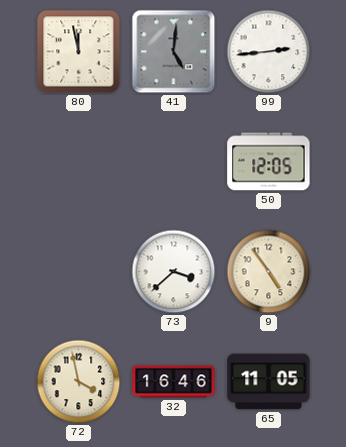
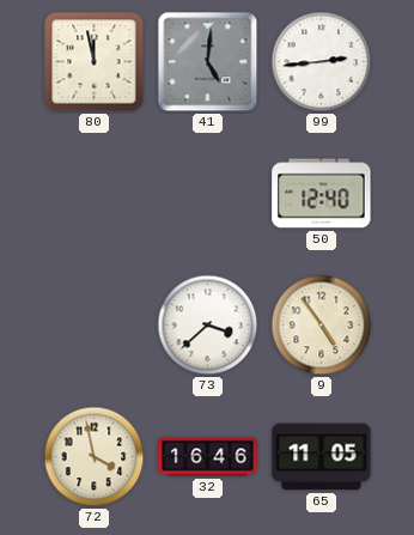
50: 12:05 -> 12:40
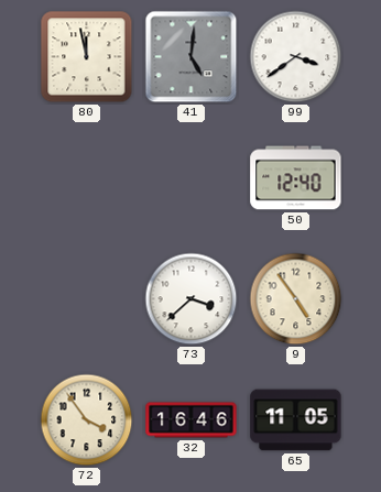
99: 2:44 -> 3:39
72: 3:58 -> 3:54
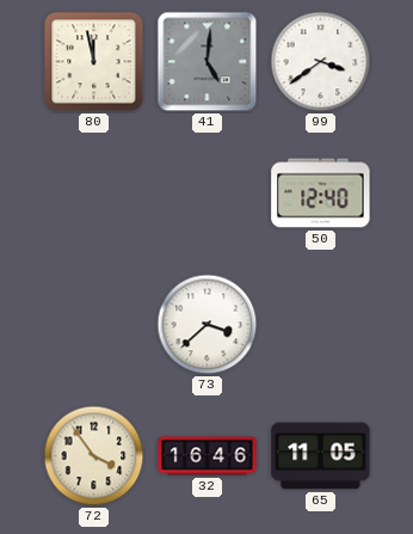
9: 4:54 -> none
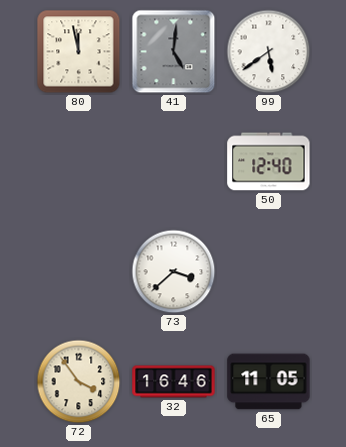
99: 3:39 -> 5:39
